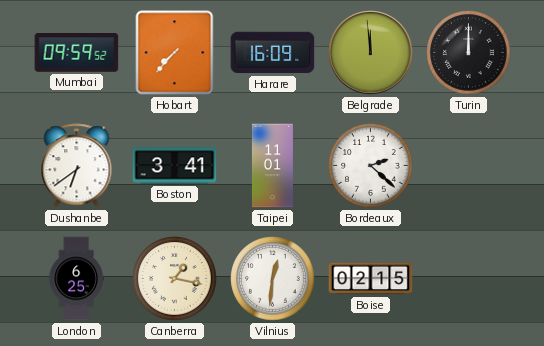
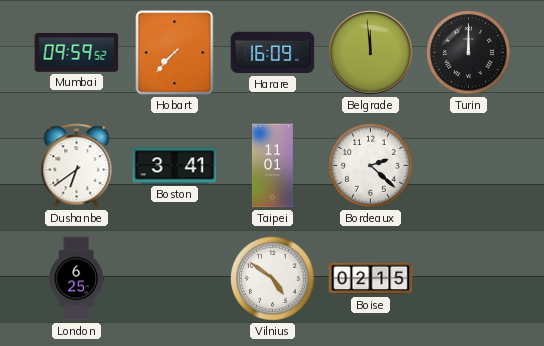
Canberra: 1:17 -> none
Vilnius: 12:31 -> 4:51
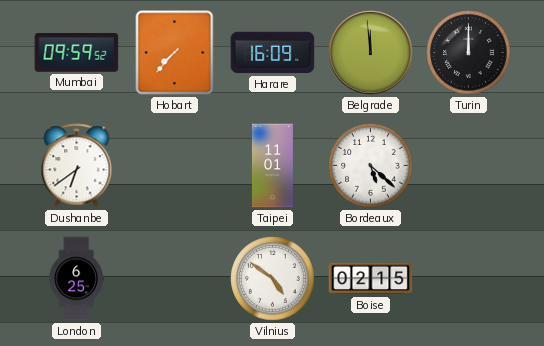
Boston: 3:41 -> none
Bordeaux: 2:22 -> 5:22
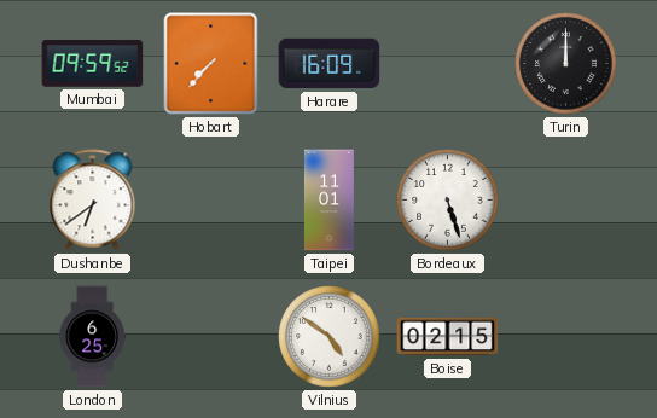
Belgrade: 11:59 -> none
Bordeaux: 5:22 -> 5:27
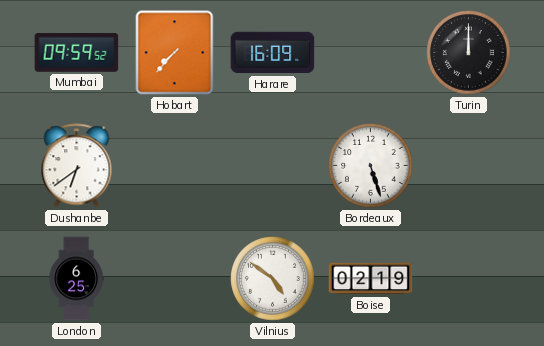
Taipei: 11:01 -> none
Boise: 02:15 -> 02:19
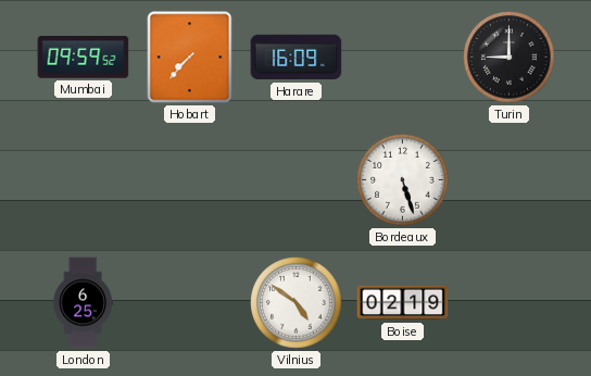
Turin: 12:00 -> 9:00
Dushanbe: 6:39 -> none
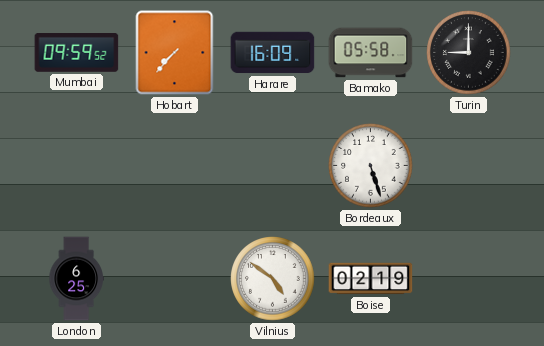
Bamako: none -> 05:58
